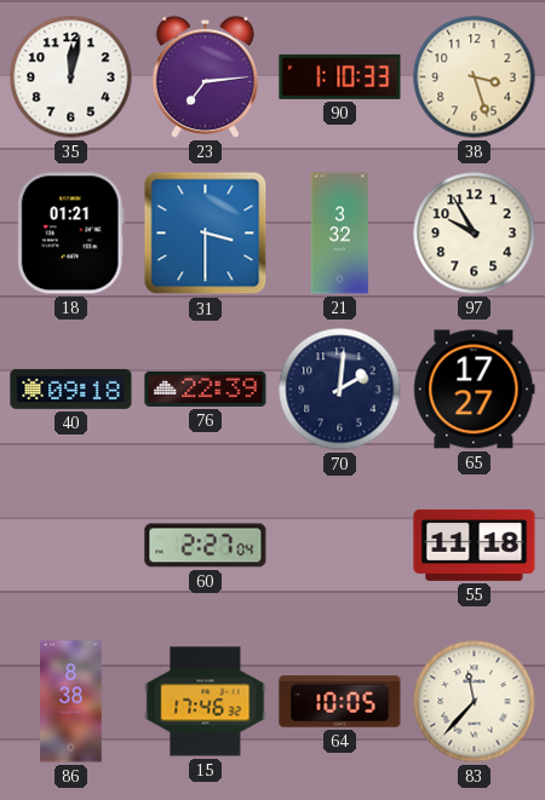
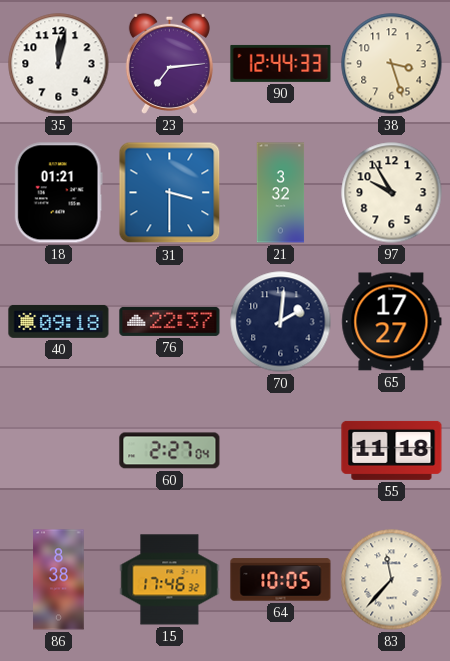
90: 1:10 -> 12:44
76: 22:39 -> 22:37
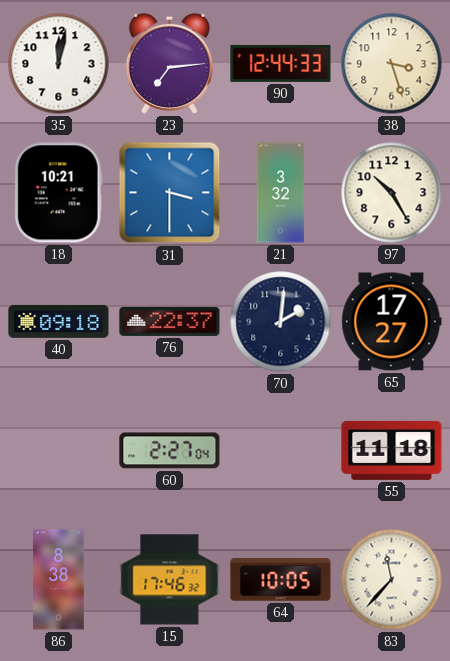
18: 01:21 -> 10:21
97: 9:55 -> 10:25
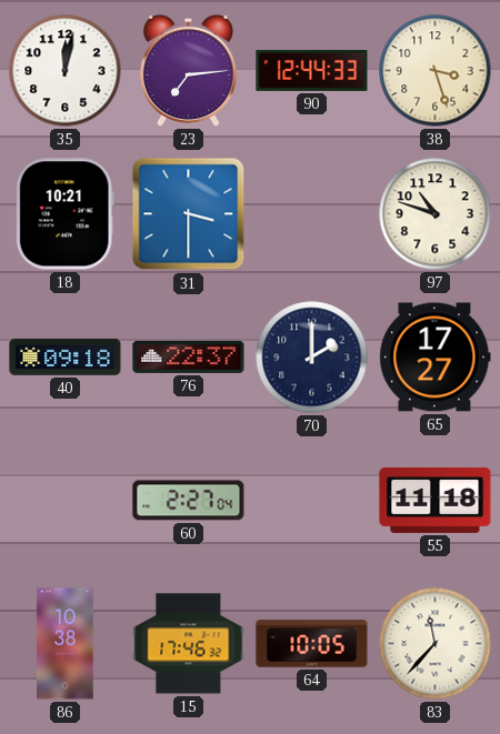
21: 3:32 -> none
97: 10:25 -> 10:48
70: 2:01 -> 2:00
86: 8:38 -> 10:38
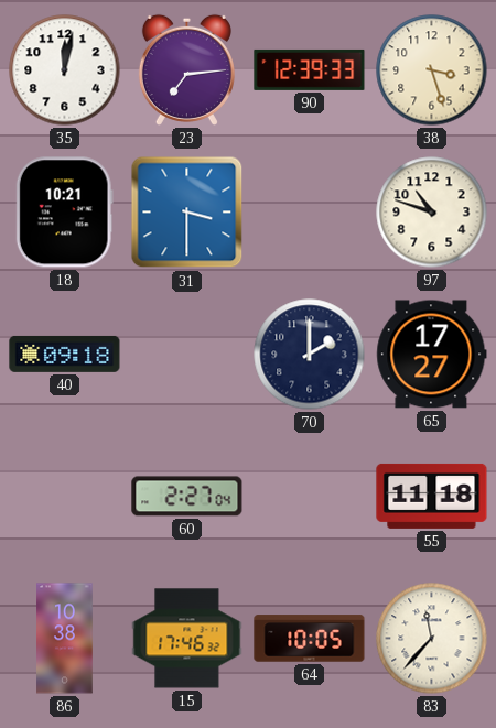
90: 12:44 -> 12:39
76: 22:37 -> none
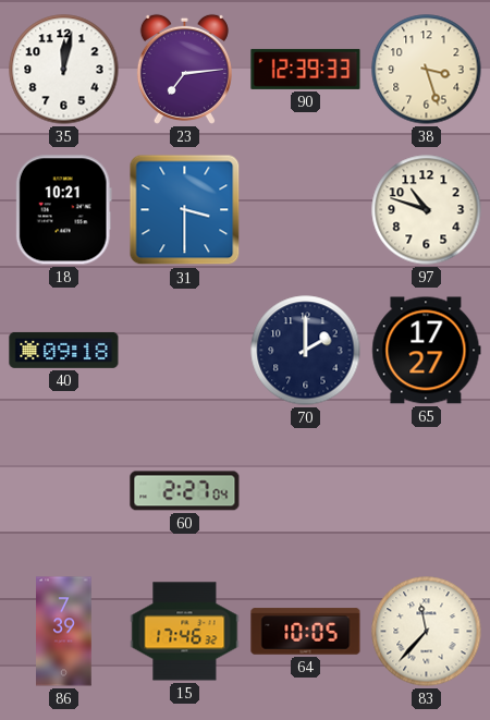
55: 11:18 -> none
86: 10:38 -> 7:39
